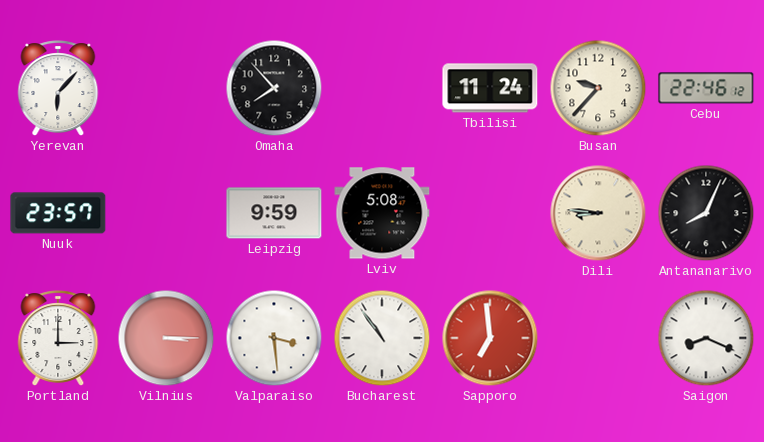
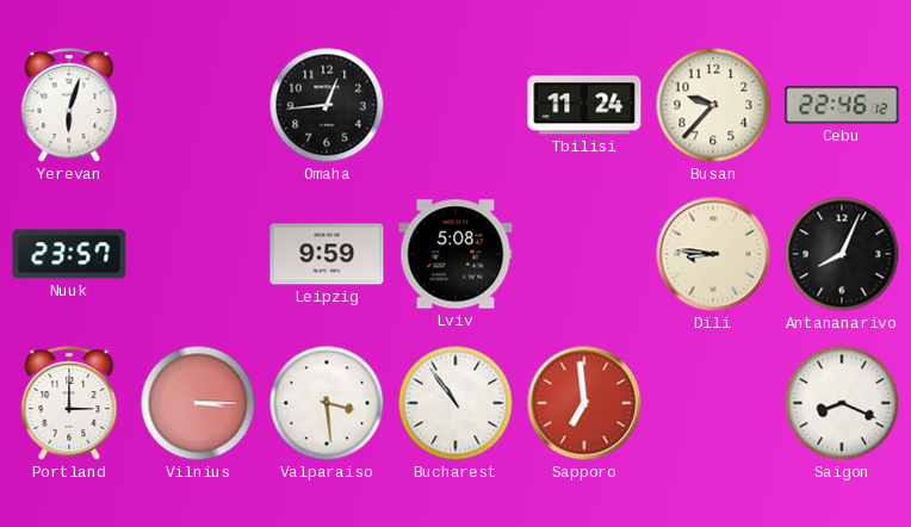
Yerevan: 6:07 -> 6:03
Omaha: 7:53 -> 12:44
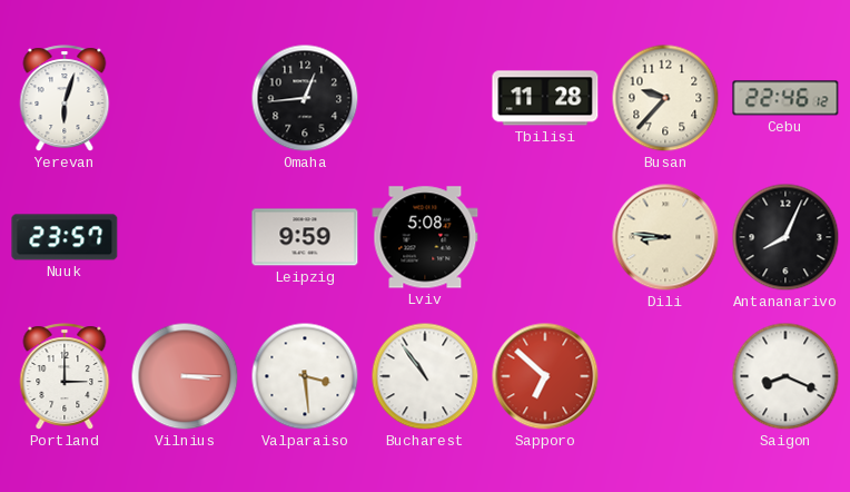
Tbilisi: 11:24 -> 11:28
Sapporo: 6:59 -> 6:52
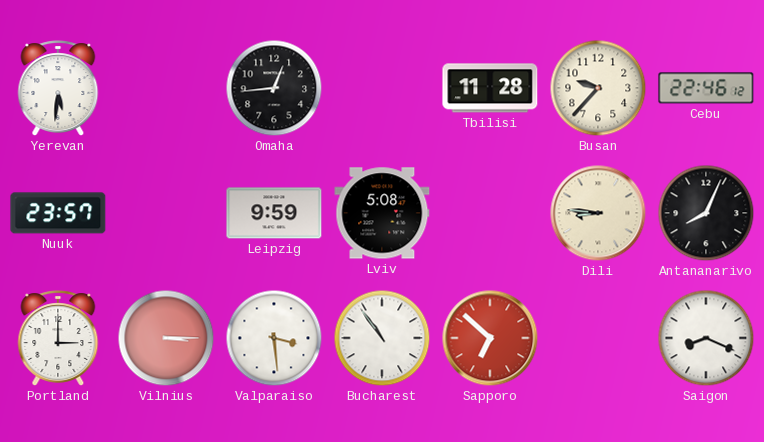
Yerevan: 6:03 -> 5:31
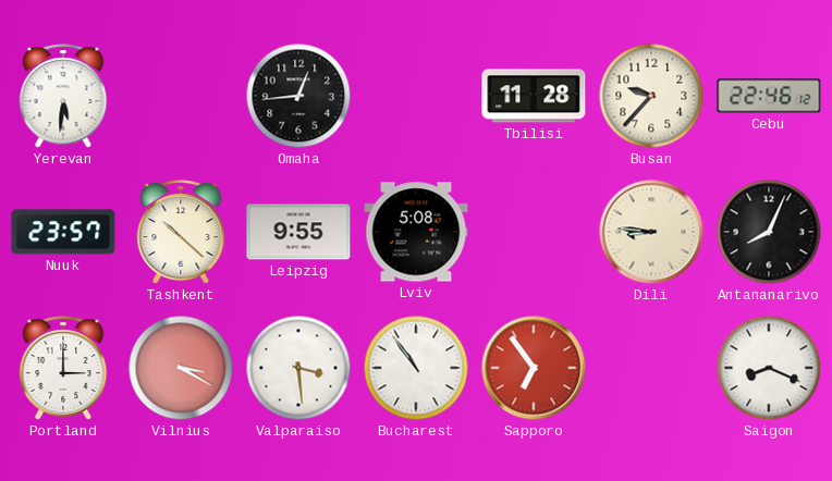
Tashkent: none -> 10:22
Leipzig: 9:59 -> 9:55
Vilnius: 3:15 -> 3:20
Sapporo: 6:52 -> 6:54
